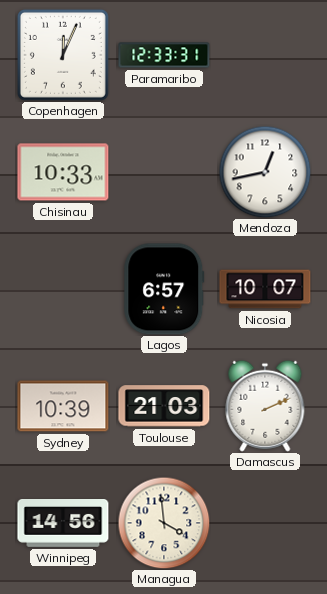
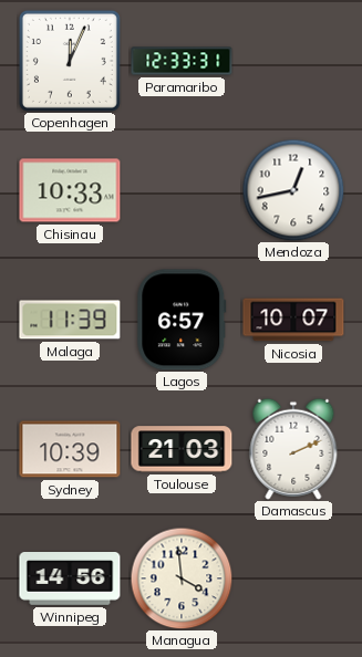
Malaga: none -> 11:39
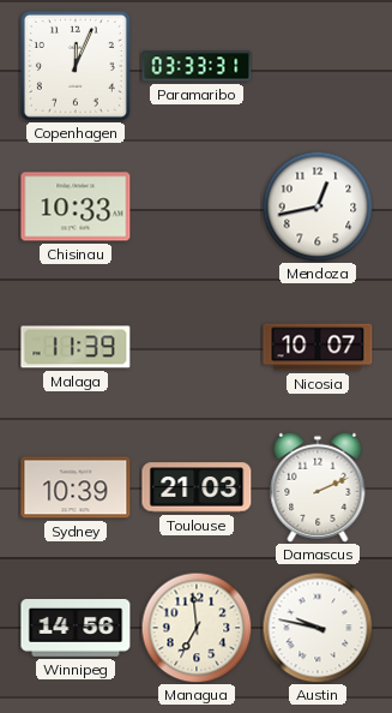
Paramaribo: 12:33 -> 03:33
Lagos: 6:57 -> none
Managua: 3:59 -> 6:59
Austin: none -> 9:47
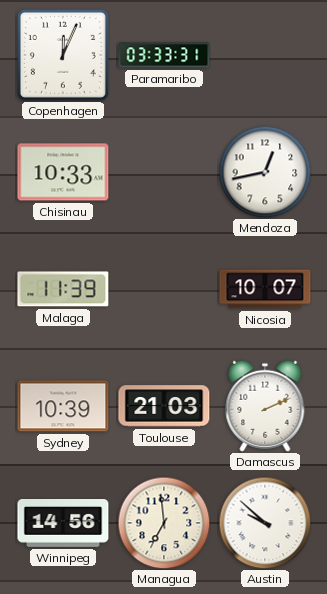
Austin: 9:47 -> 9:52
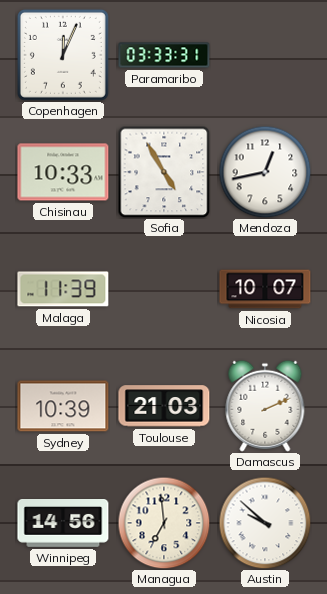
Sofia: none -> 4:55
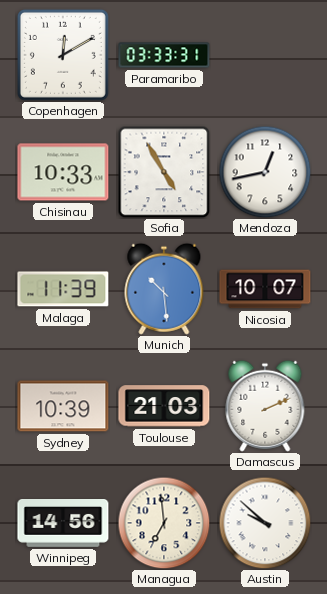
Copenhagen: 12:04 -> 12:10
Munich: none -> 10:29
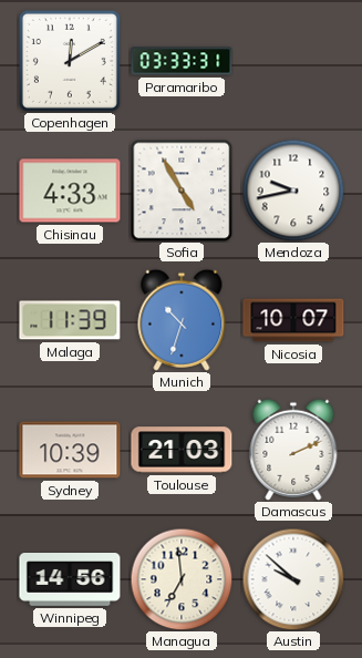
Chisinau: 10:33 -> 4:33
Mendoza: 12:43 -> 9:43
Munich: 10:29 -> 10:33
